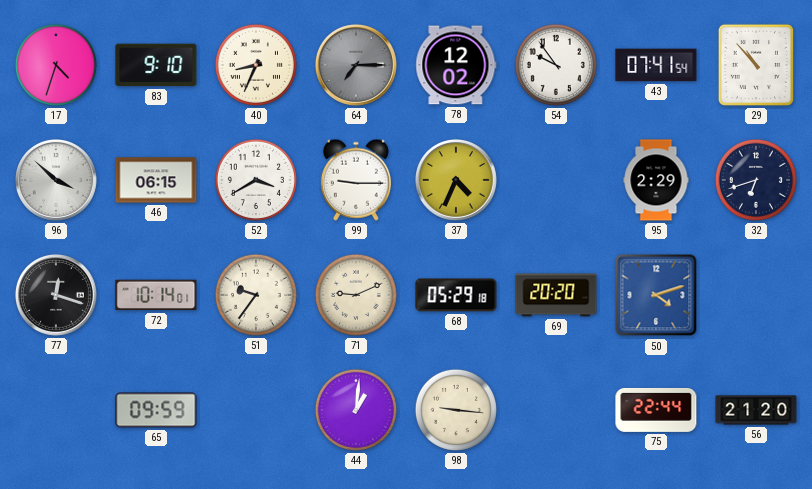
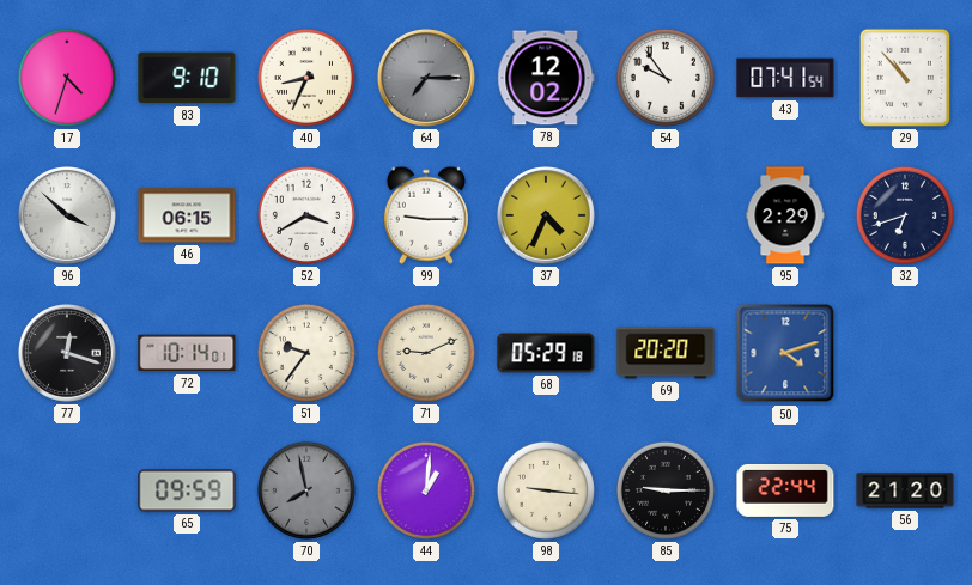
70: none -> 7:58
85: none -> 9:15
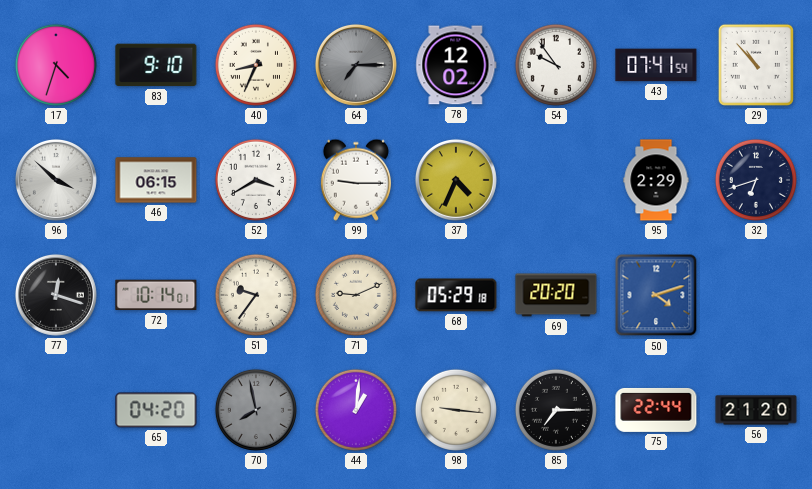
65: 09:59 -> 04:20
85: 9:15 -> 7:15
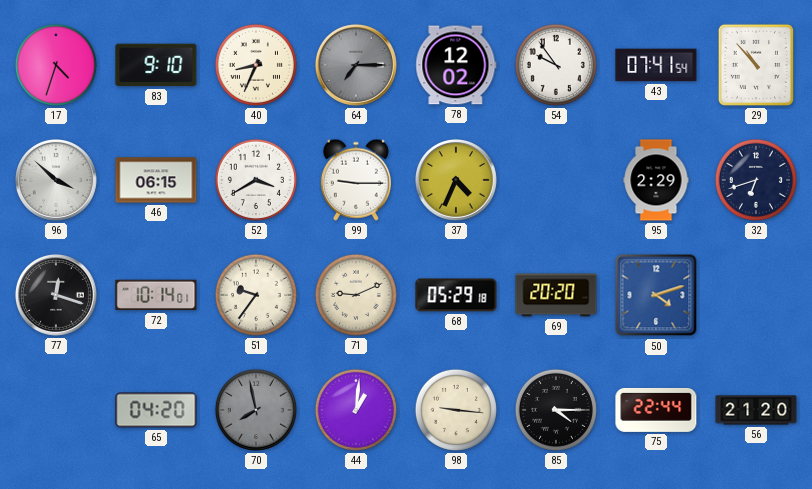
85: 7:15 -> 4:15
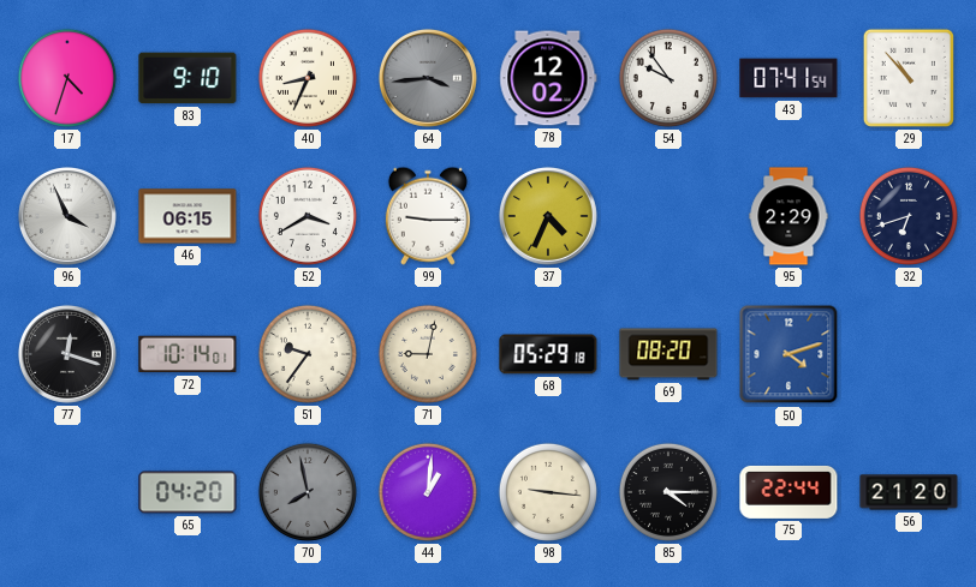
64: 7:15 -> 3:44
96: 3:52 -> 3:56
71: 9:11 -> 9:02
69: 20:20 -> 08:20
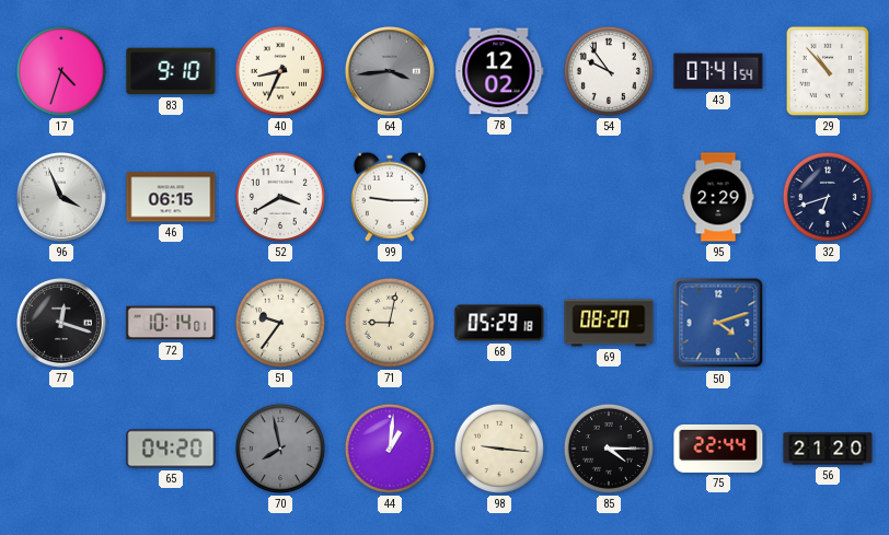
37: 4:34 -> none
